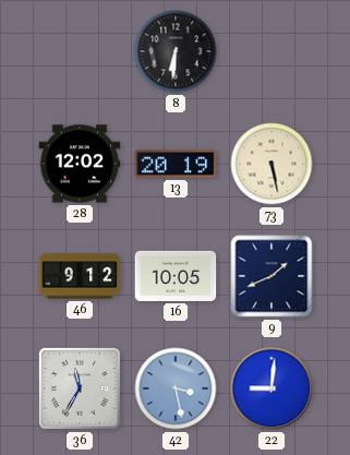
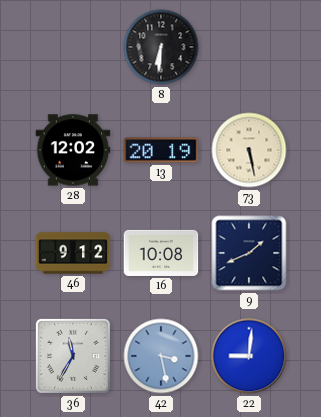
16: 10:05 -> 10:08
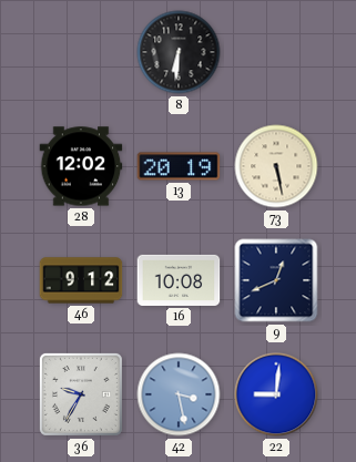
9: 1:41 -> 12:41
36: 11:35 -> 9:35
